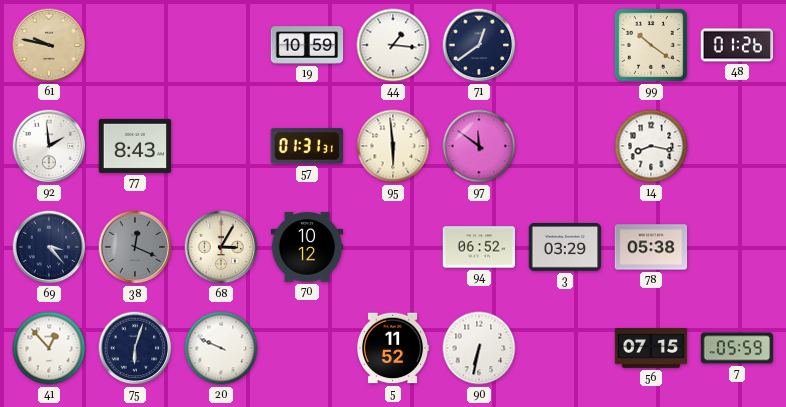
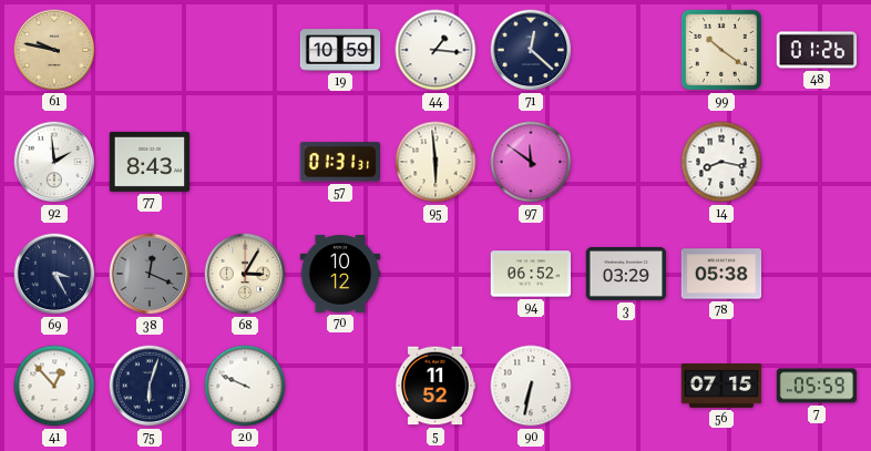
71: 12:39 -> 12:22
69: 3:23 -> 3:25
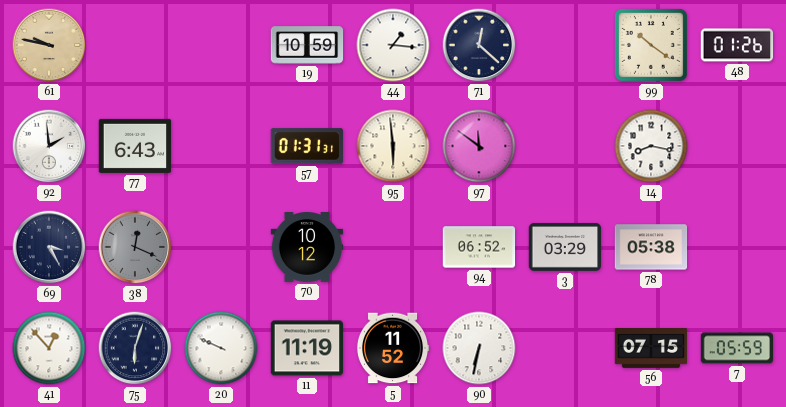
77: 8:43 -> 6:43
68: 3:05 -> none
11: none -> 11:19
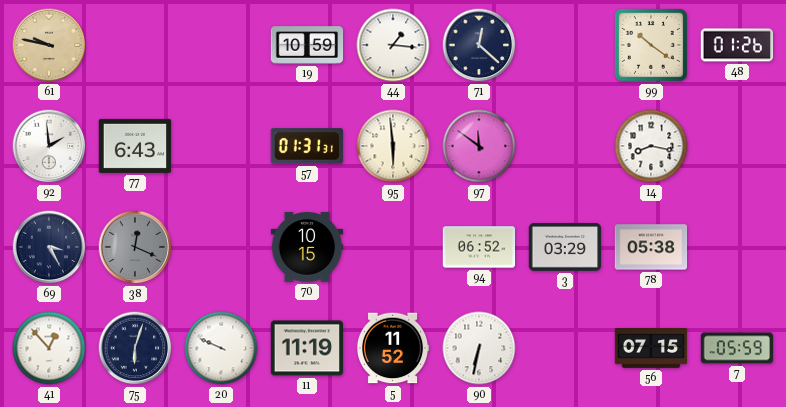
70: 10:12 -> 10:15
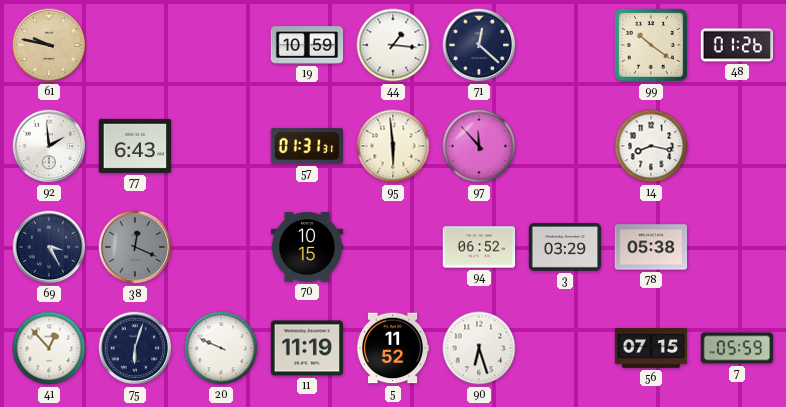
97: 11:51 -> 11:53
90: 6:32 -> 6:27
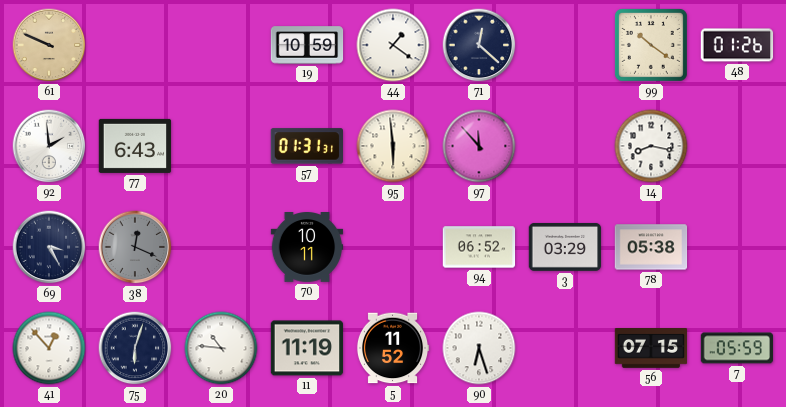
61: 9:47 -> 9:49
44: 1:16 -> 1:21
70: 10:15 -> 10:11
20: 9:49 -> 10:46
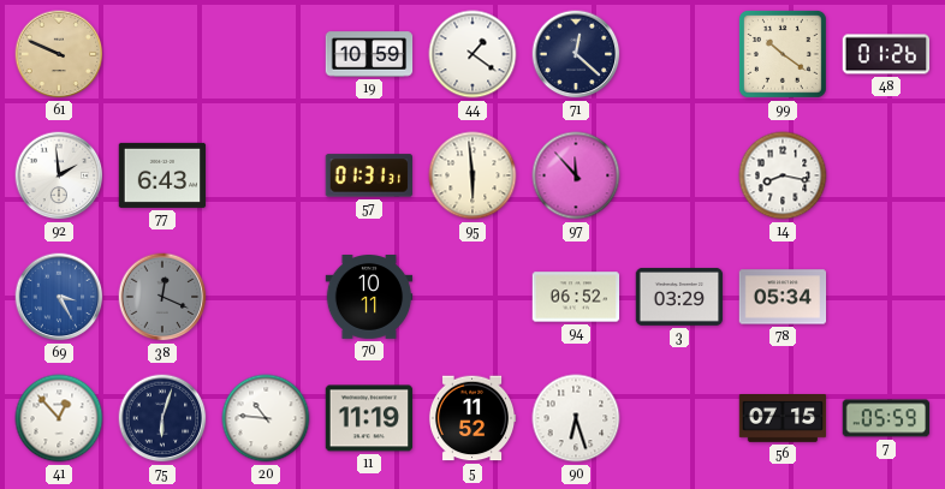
69 dial: navy -> blue
78: 05:38 -> 05:34
